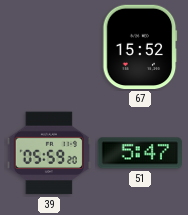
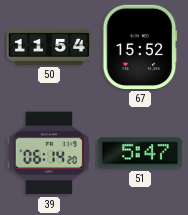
50: none -> 11:54
39: 05:59 -> 06:14
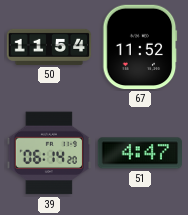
67: 15:52 -> 11:52
51: 5:47 -> 4:47
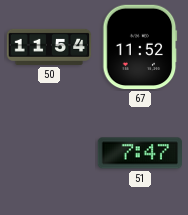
39: 06:14 -> none
51: 4:47 -> 7:47
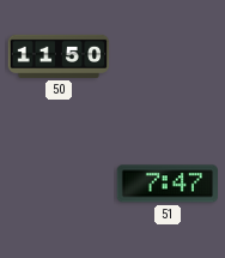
50: 11:54 -> 11:50
67: 11:52 -> none
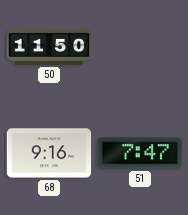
68: none -> 9:16
